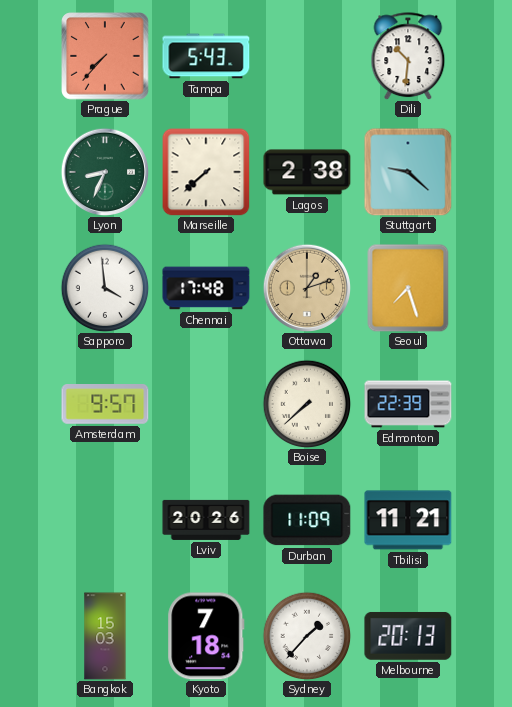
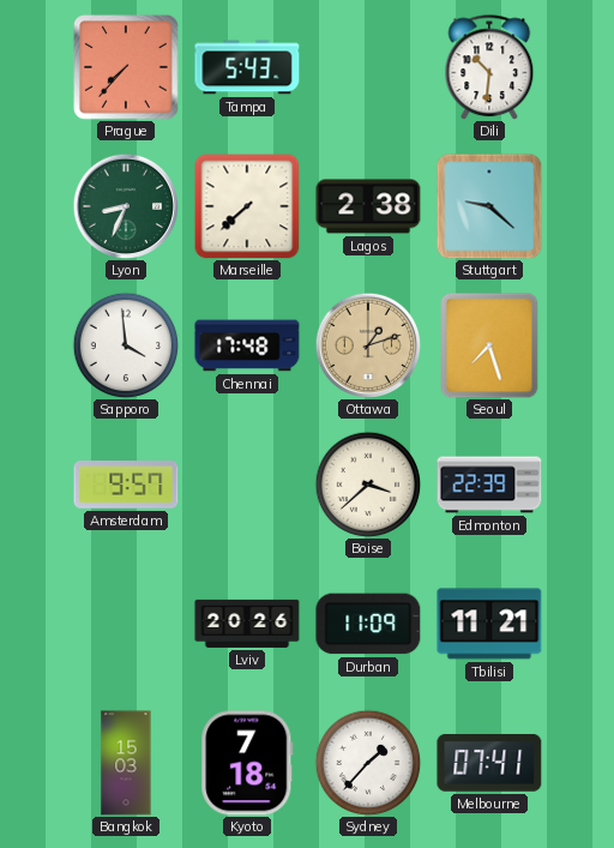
Boise: 7:38 -> 3:38
Melbourne: 20:13 -> 07:41
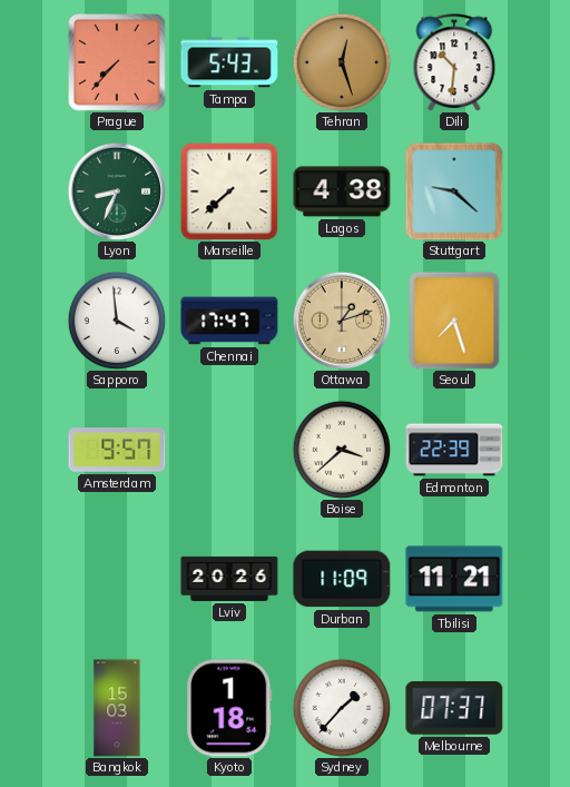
Tehran: none -> 12:27
Lagos: 2:38 -> 4:38
Chennai: 17:48 -> 17:47
Kyoto: 7:18 -> 1:18
Melbourne: 07:41 -> 07:37
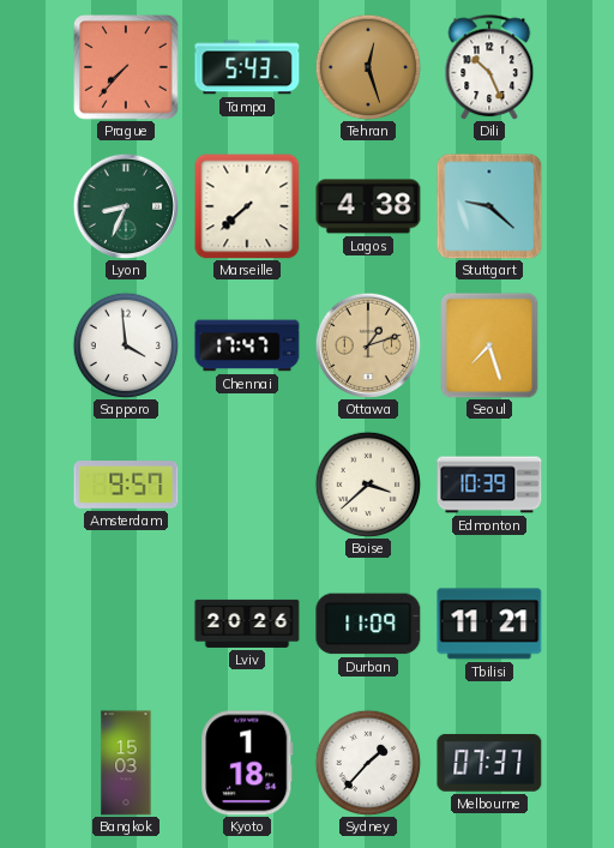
Dili: 10:31 -> 10:26
Edmonton: 22:39 -> 10:39
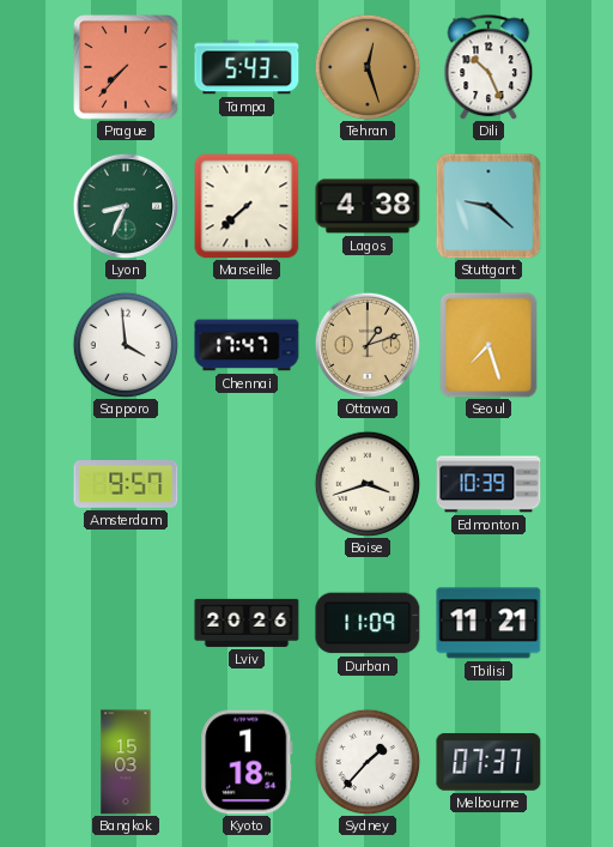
Boise: 3:38 -> 3:42
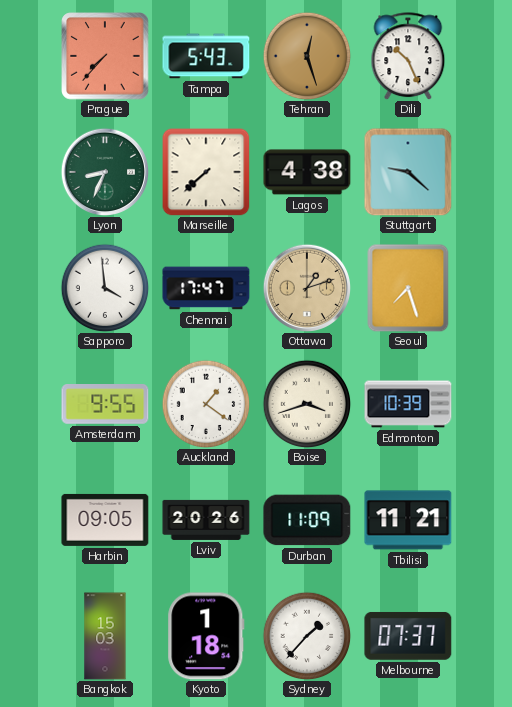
Amsterdam: 9:57 -> 9:55
Auckland: none -> 1:21
Harbin: none -> 09:05
